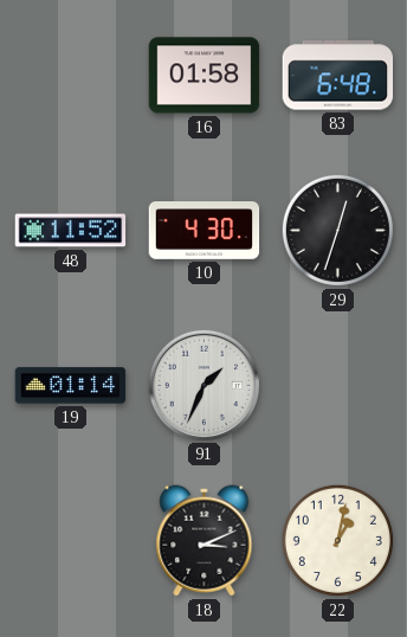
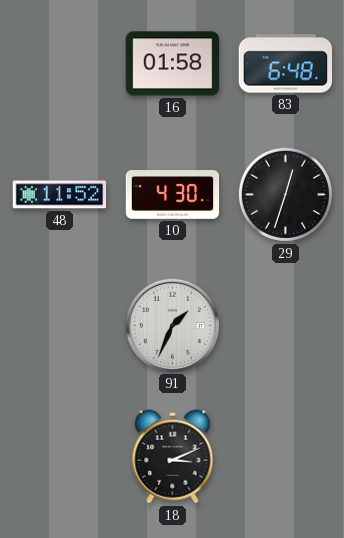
19: 01:14 -> none
22: 1:02 -> none
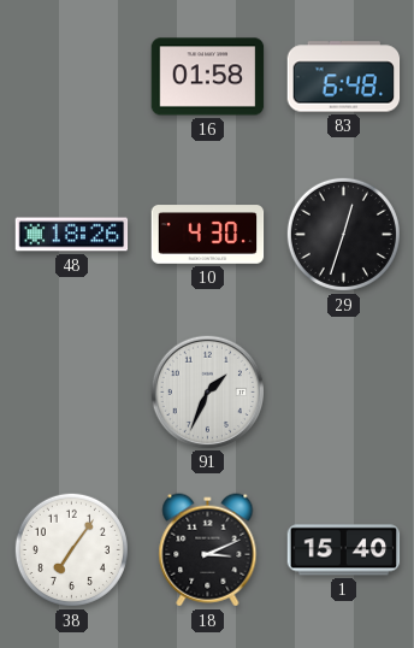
48: 11:52 -> 18:26
38: none -> 7:06
1: none -> 15:40
